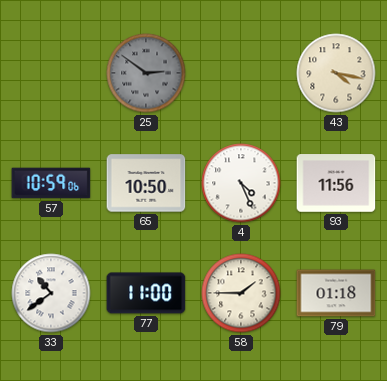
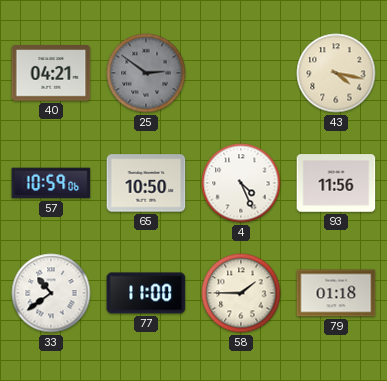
40: none -> 04:21
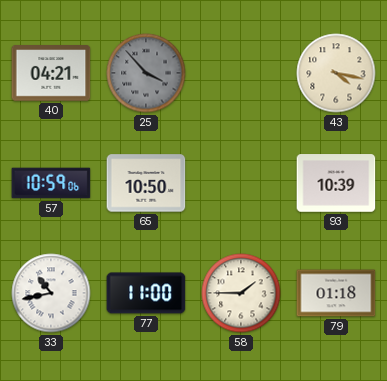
25: 2:51 -> 3:53
4: 4:26 -> none
93: 11:56 -> 10:39
33: 10:39 -> 10:43
